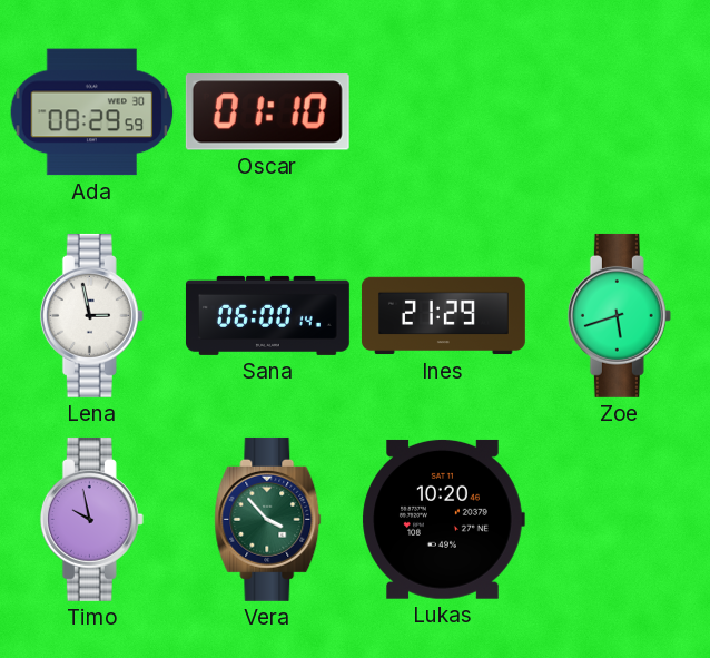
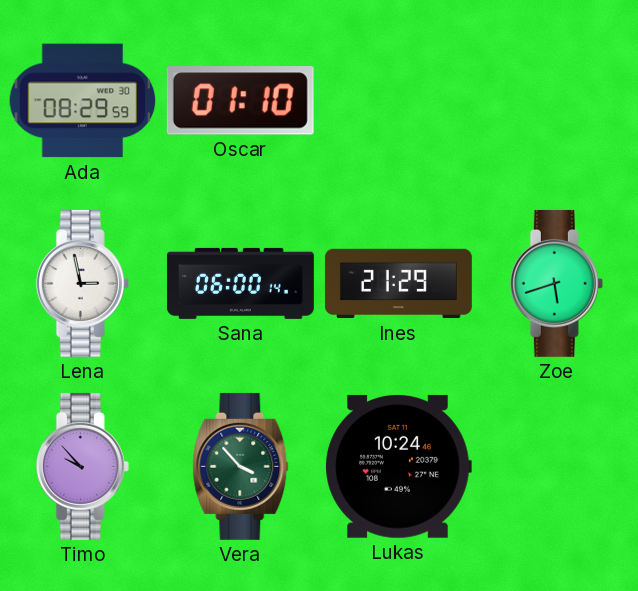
Timo: 9:58 -> 9:53
Lukas: 10:20 -> 10:24
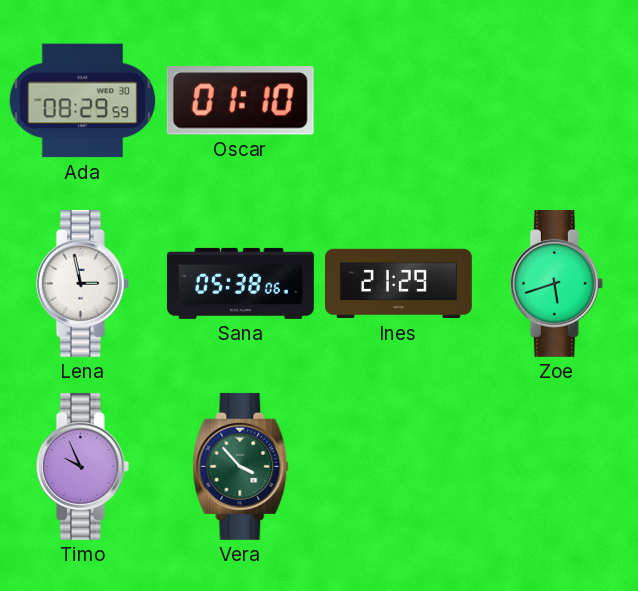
Sana: 06:00 -> 05:38
Timo: 9:53 -> 9:56
Lukas: 10:24 -> none
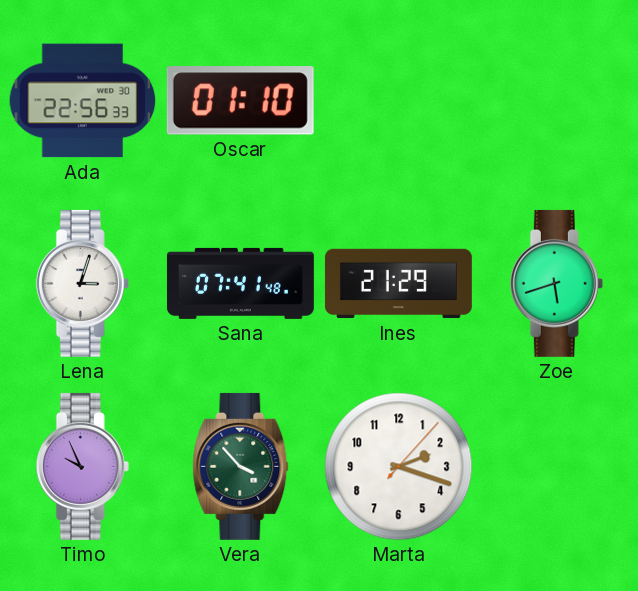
Ada: 08:29 -> 22:56
Lena: 2:58 -> 3:03
Sana: 05:38 -> 07:41
Marta: none -> 2:18
